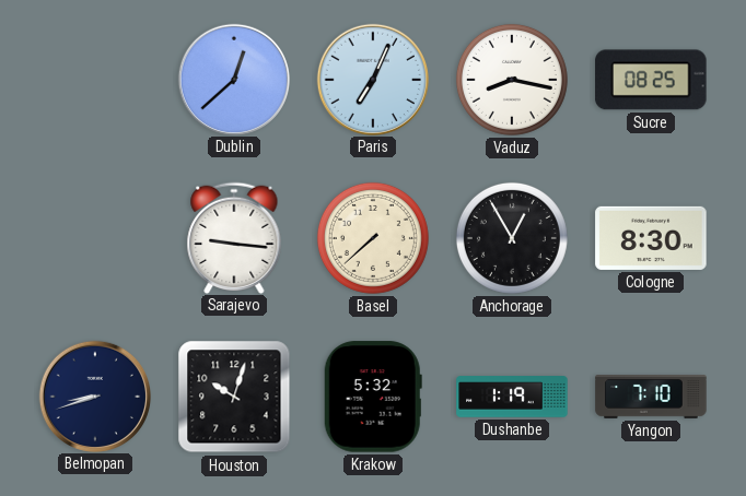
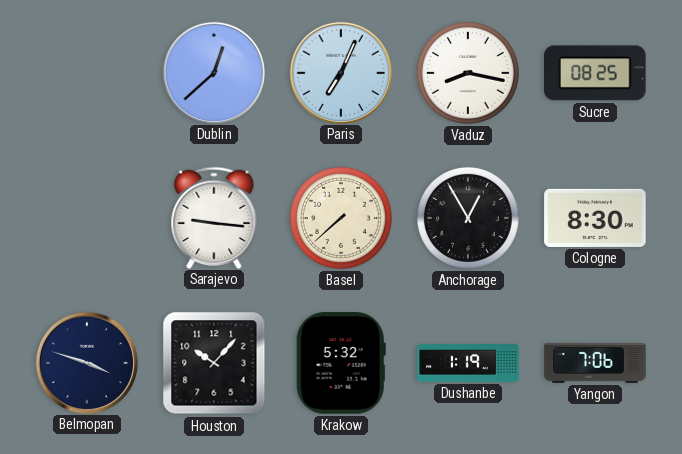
Belmopan: 8:42 -> 3:48
Houston: 10:03 -> 10:07
Yangon: 7:10 -> 7:06
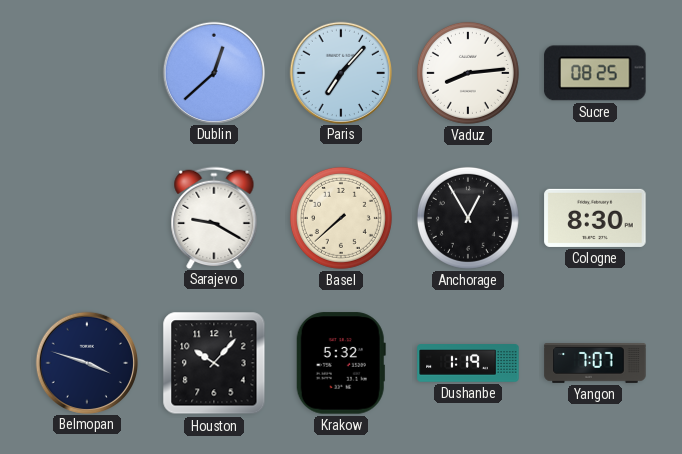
Paris: 7:04 -> 7:07
Vaduz: 8:17 -> 8:14
Sarajevo: 9:16 -> 9:20
Yangon: 7:06 -> 7:07
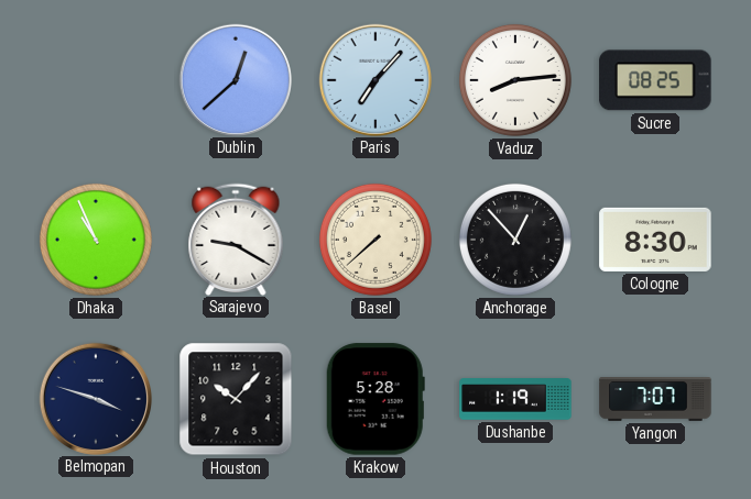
Dhaka: none -> 10:56
Anchorage: 12:55 -> 12:53
Krakow: 5:32 -> 5:28
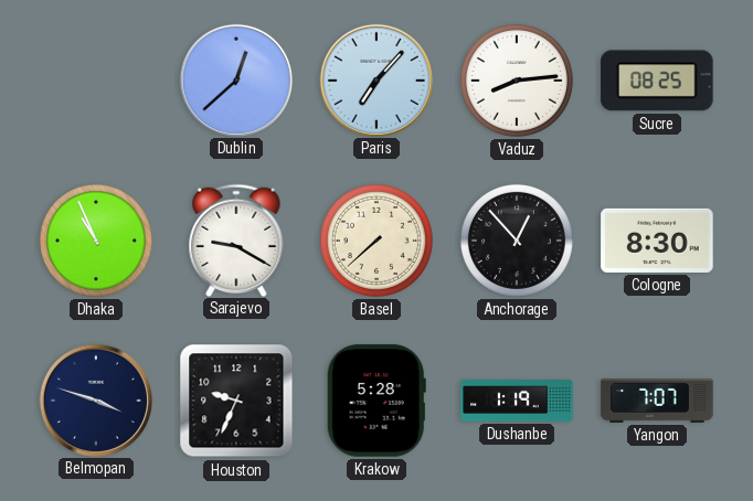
Houston: 10:07 -> 9:34
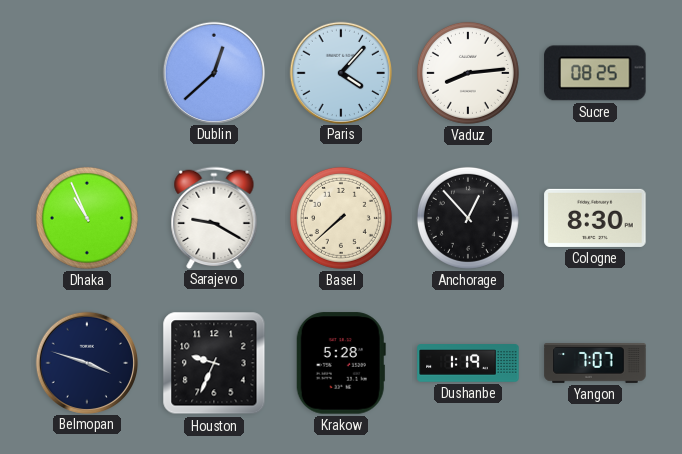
Paris: 7:07 -> 4:07
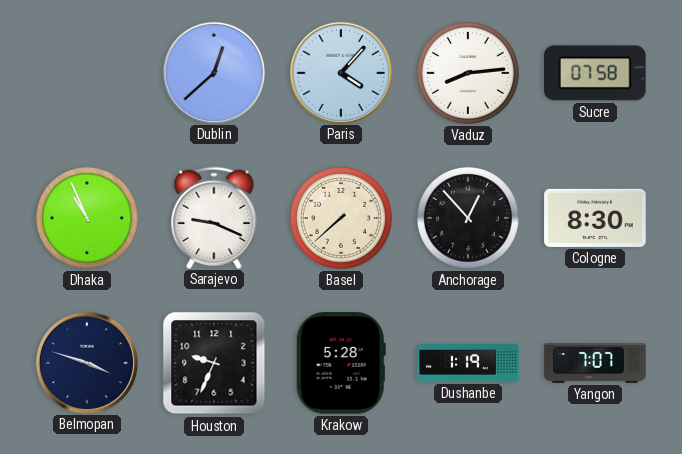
Sucre: 08:25 -> 07:58
Sarajevo: 9:20 -> 9:19
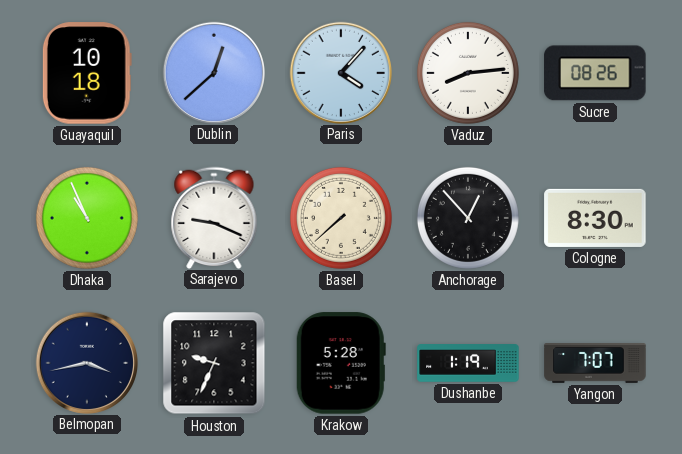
Guayaquil: none -> 10:18
Sucre: 07:58 -> 08:26
Belmopan: 3:48 -> 3:43
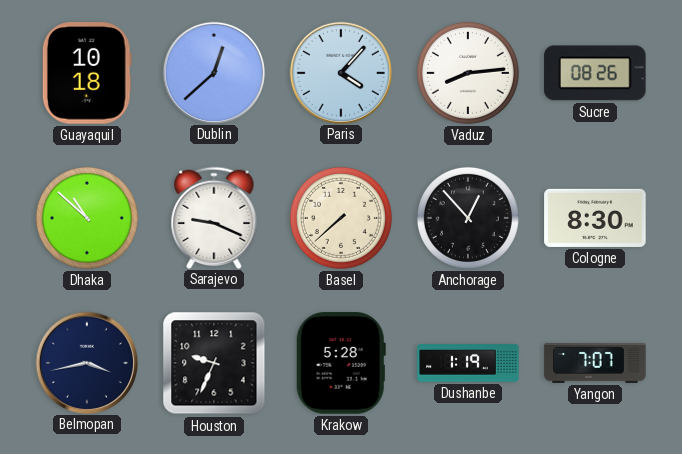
Dhaka: 10:56 -> 10:52
